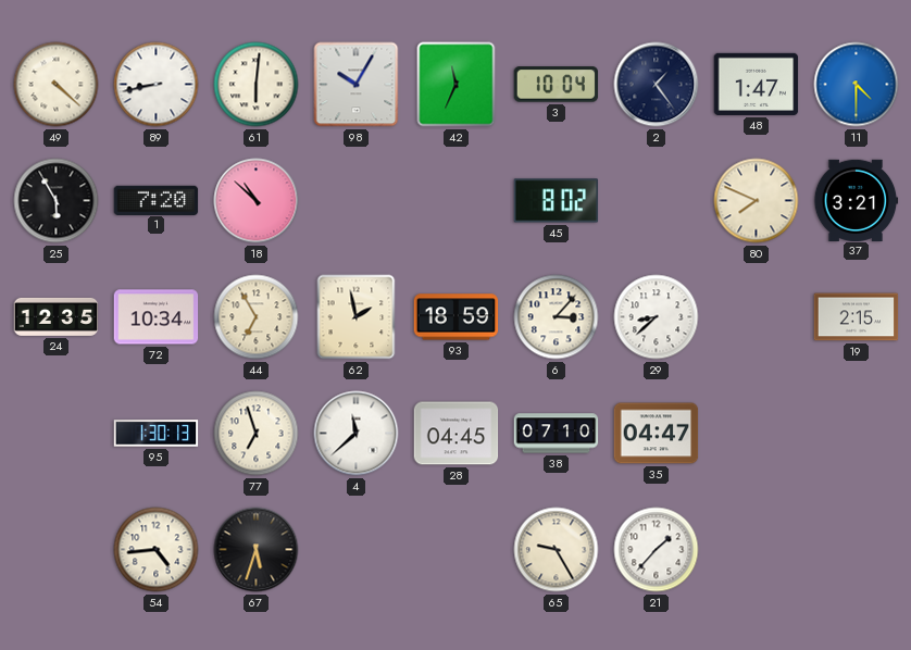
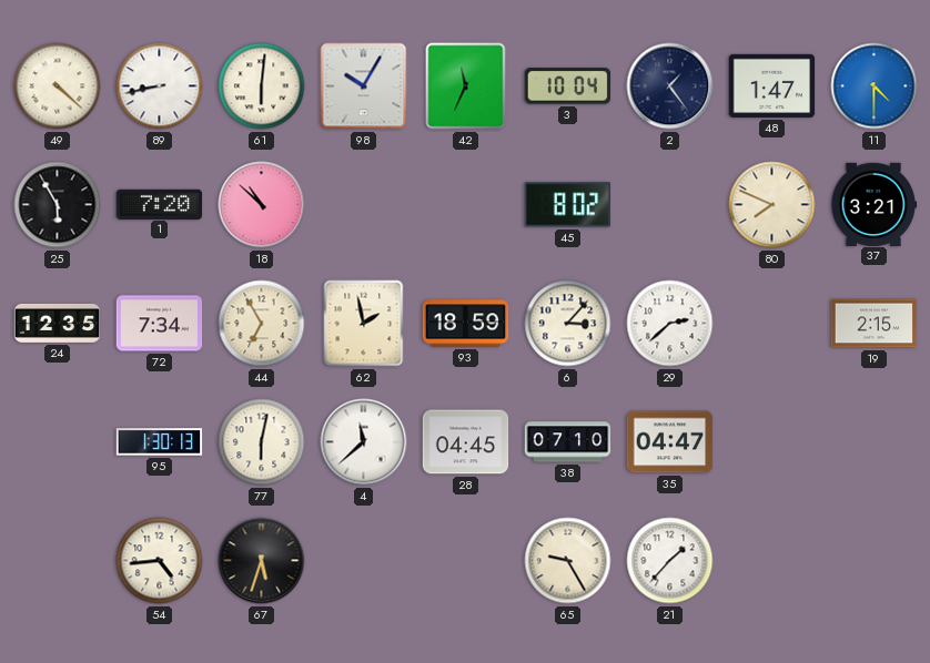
72: 10:34 -> 7:34
29: 8:38 -> 2:38
77: 6:57 -> 6:02
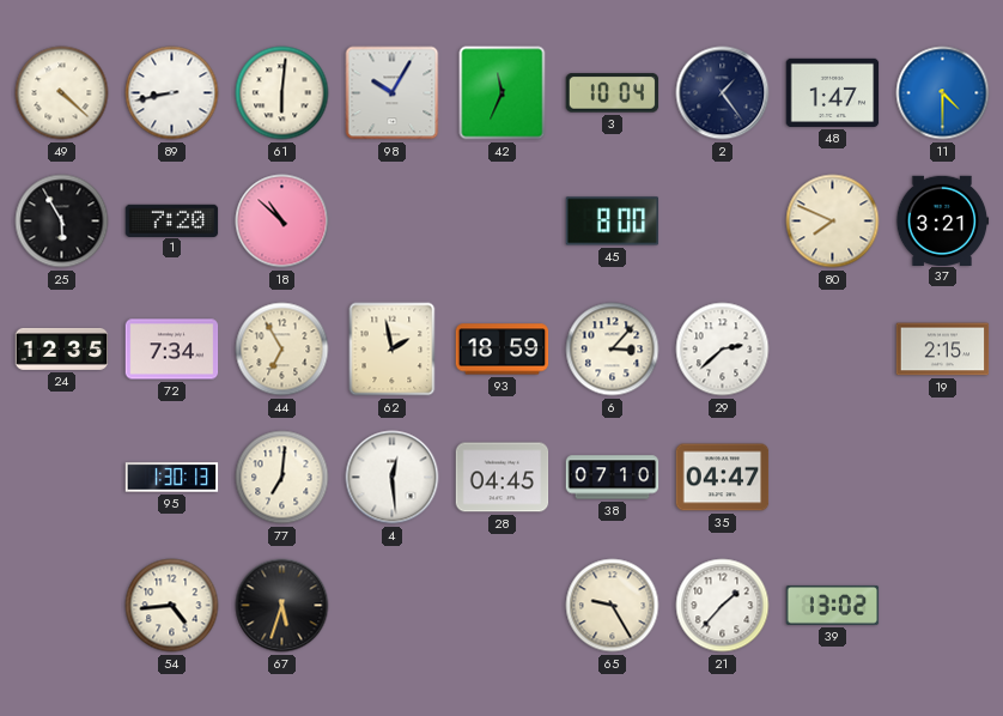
45: 8:02 -> 8:00
77: 6:02 -> 7:01
4: 11:38 -> 12:29
39: none -> 13:02
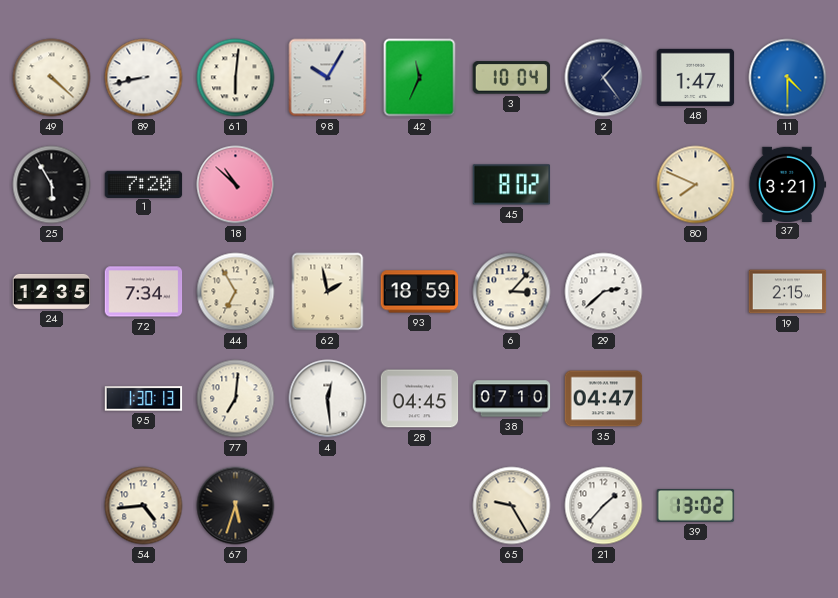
45: 8:00 -> 8:02
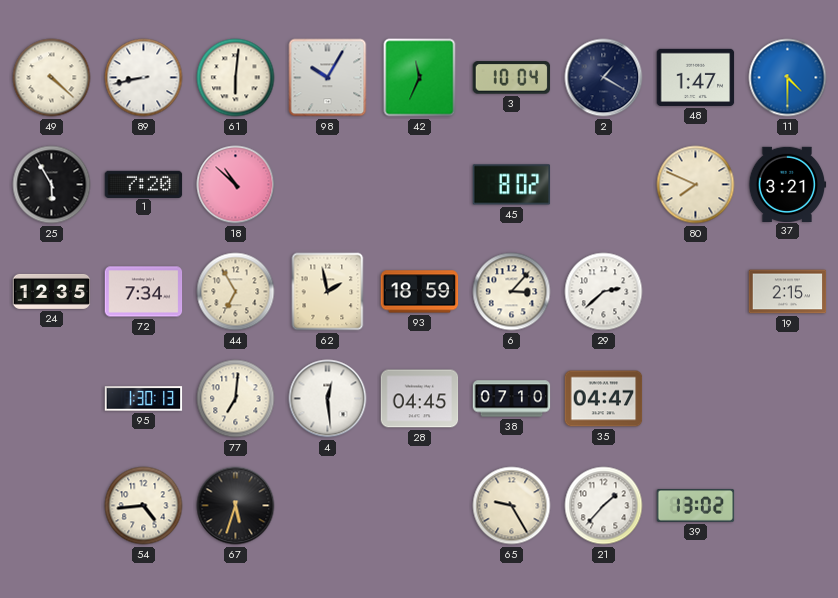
2: 1:24 -> 1:20
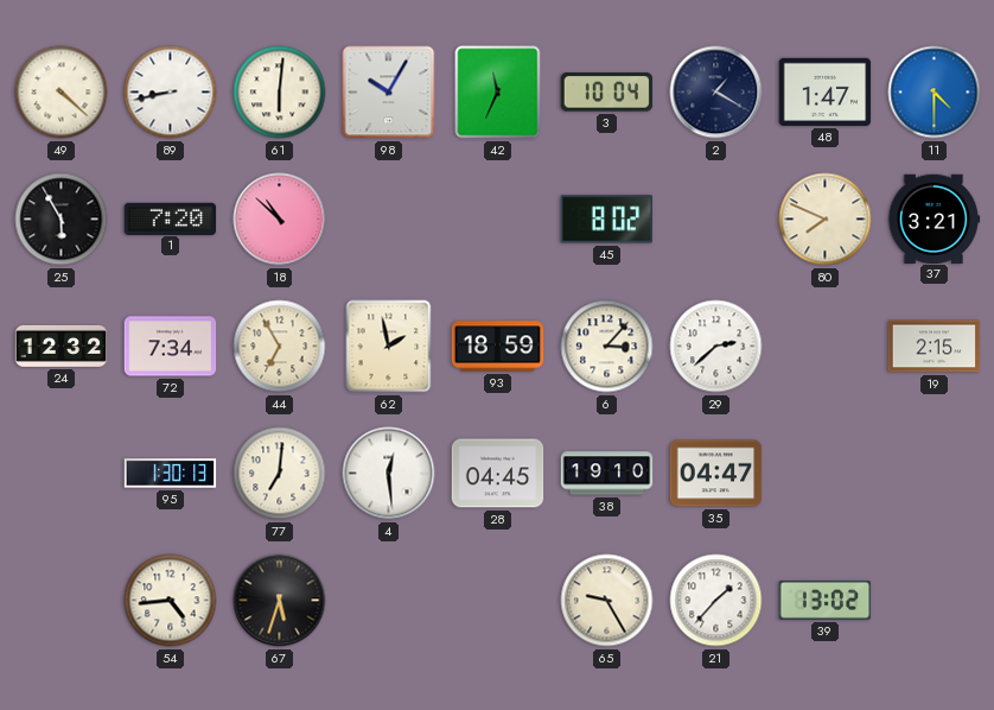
24: 12:35 -> 12:32
38: 07:10 -> 19:10
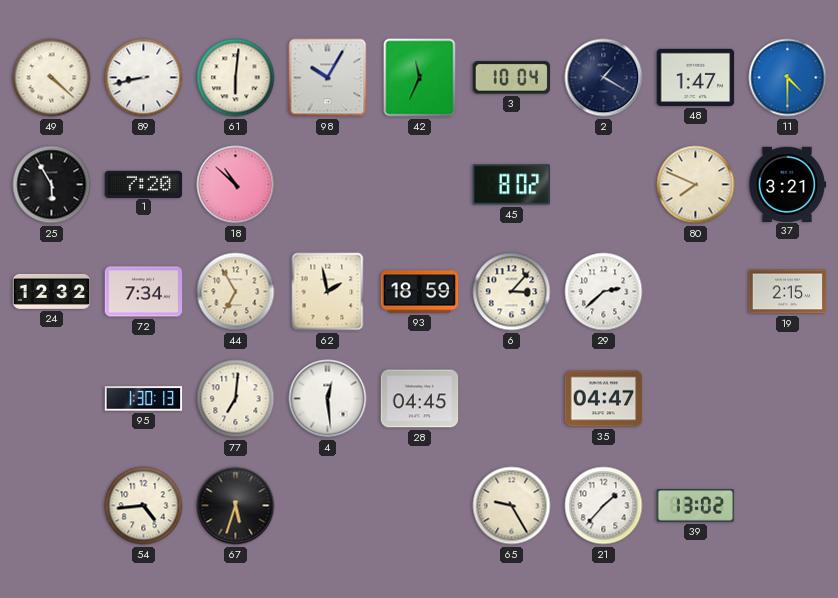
38: 19:10 -> none
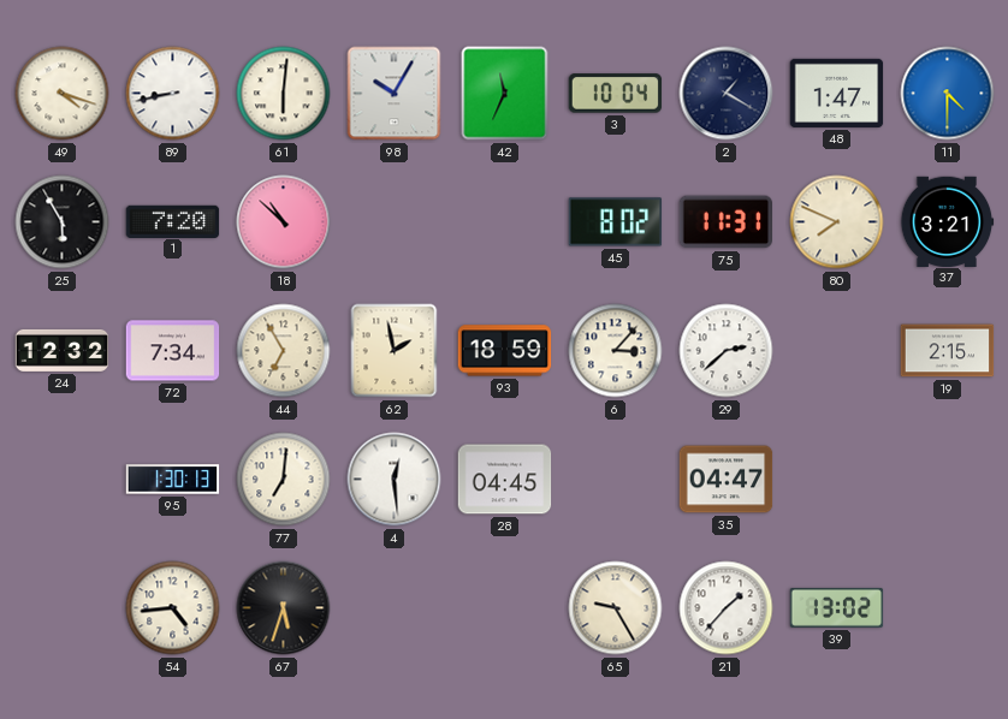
49: 4:22 -> 4:18
75: none -> 11:31
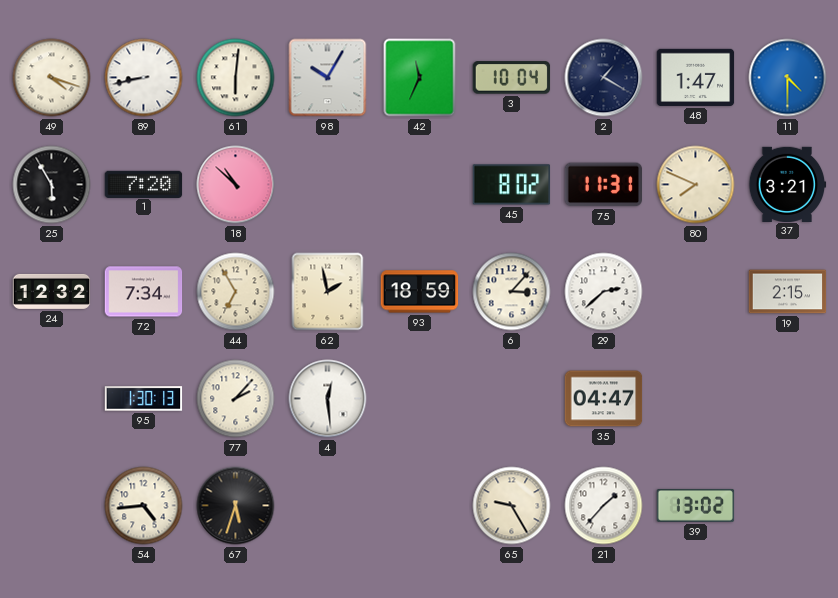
77: 7:01 -> 2:07
28: 04:45 -> none
